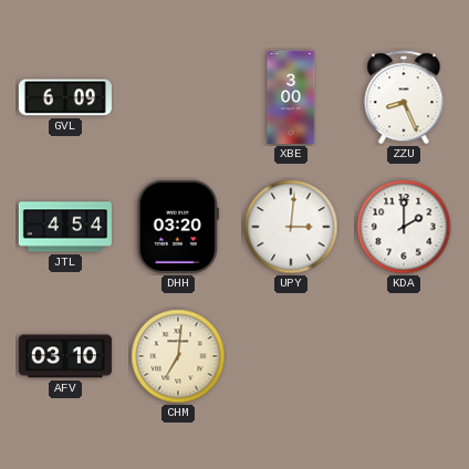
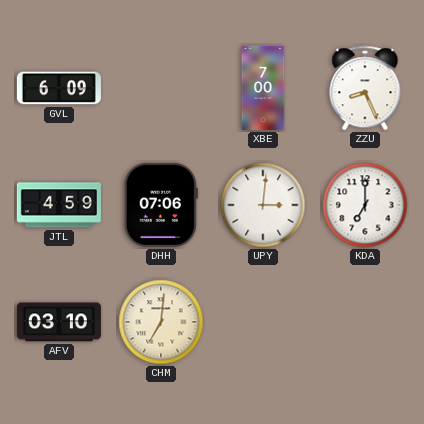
XBE: 3:00 -> 7:00
JTL: 4:54 -> 4:59
DHH: 03:20 -> 07:06
KDA: 2:00 -> 7:00
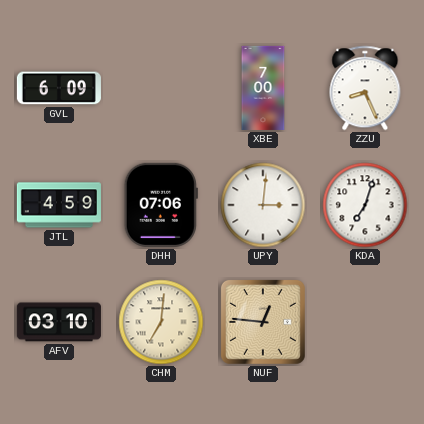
KDA: 7:00 -> 7:03
NUF: none -> 12:46
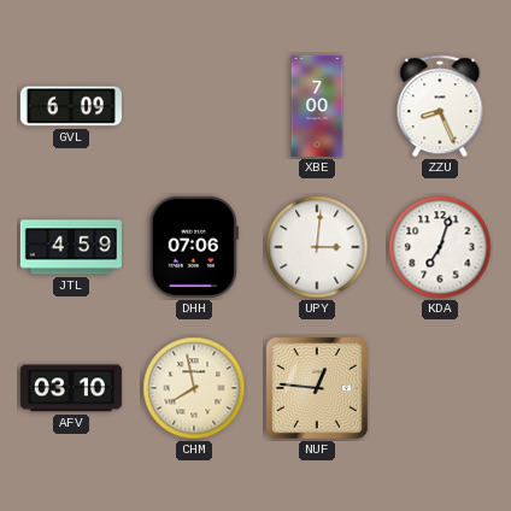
CHM: 7:01 -> 7:58
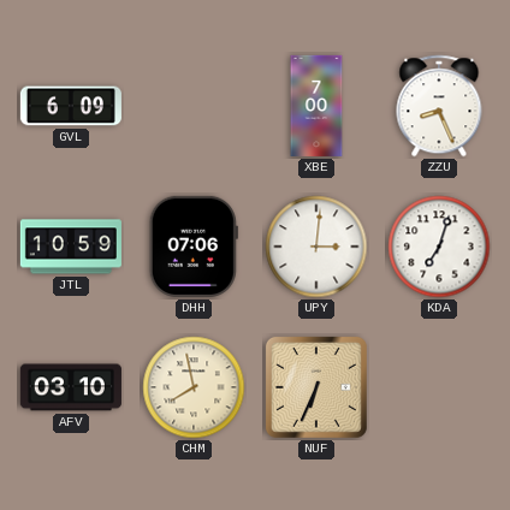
JTL: 4:59 -> 10:59
NUF: 12:46 -> 6:34
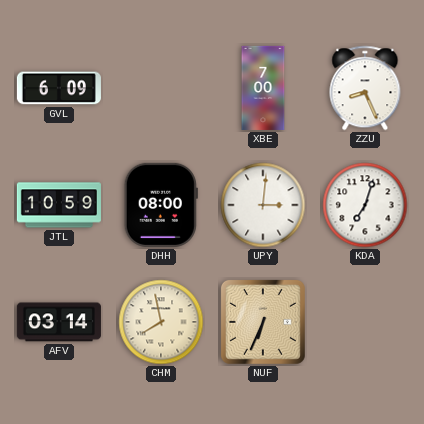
DHH: 07:06 -> 08:00
AFV: 03:10 -> 03:14
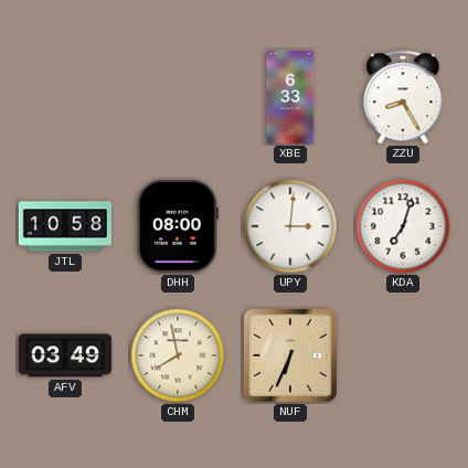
GVL: 6:09 -> none
XBE: 7:00 -> 6:33
ZZU: 8:26 -> 8:25
JTL: 10:59 -> 10:58
AFV: 03:14 -> 03:49
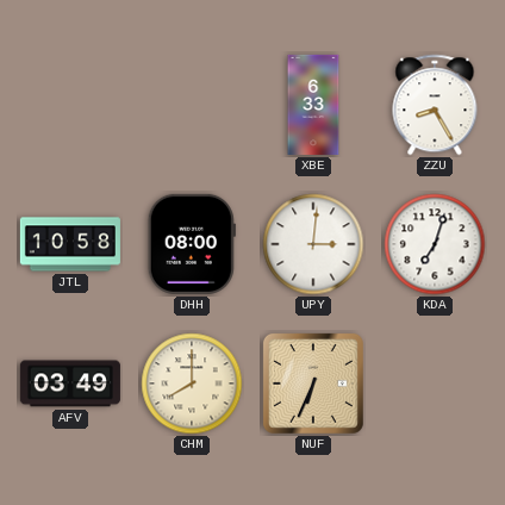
CHM: 7:58 -> 8:00
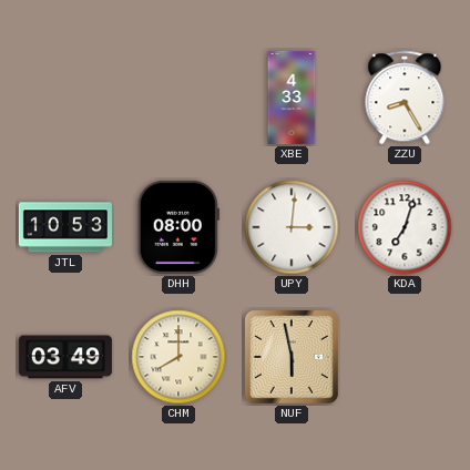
XBE: 6:33 -> 4:33
JTL: 10:58 -> 10:53
NUF: 6:34 -> 5:58
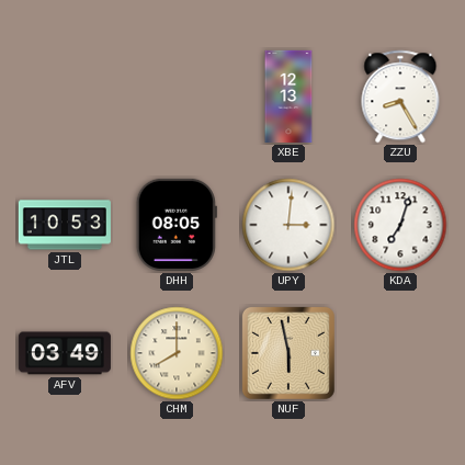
XBE: 4:33 -> 12:13
DHH: 08:00 -> 08:05
